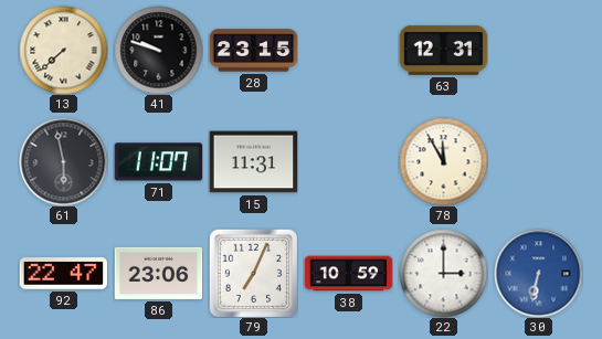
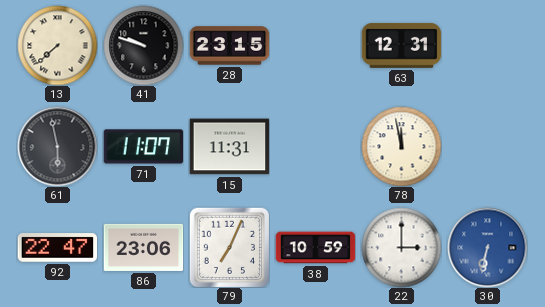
78: 11:55 -> 11:58
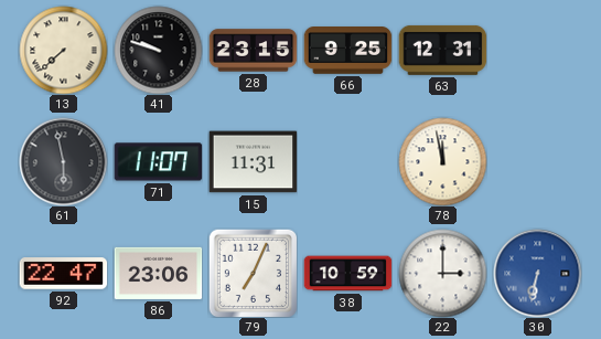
66: none -> 9:25
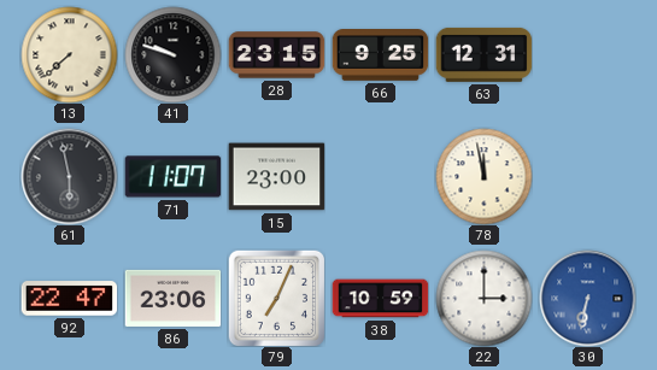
15: 11:31 -> 23:00
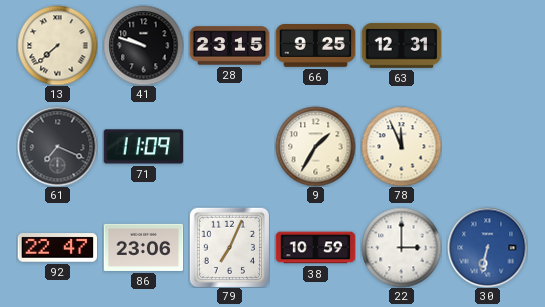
61: 5:58 -> 7:19
71: 11:07 -> 11:09
15: 23:00 -> none
9: none -> 1:35
78: 11:58 -> 11:56
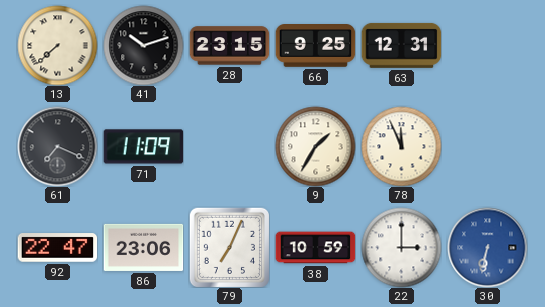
41: 9:48 -> 10:12
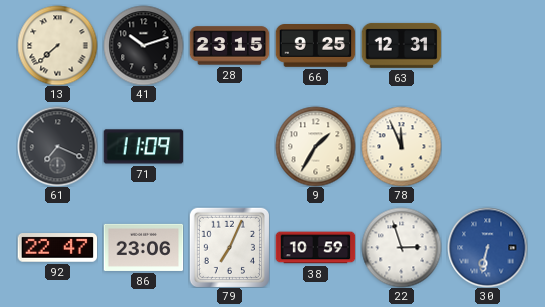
22: 3:00 -> 2:57
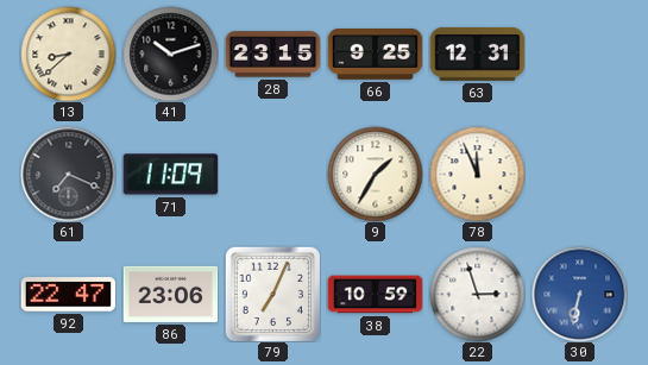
13: 7:38 -> 8:38
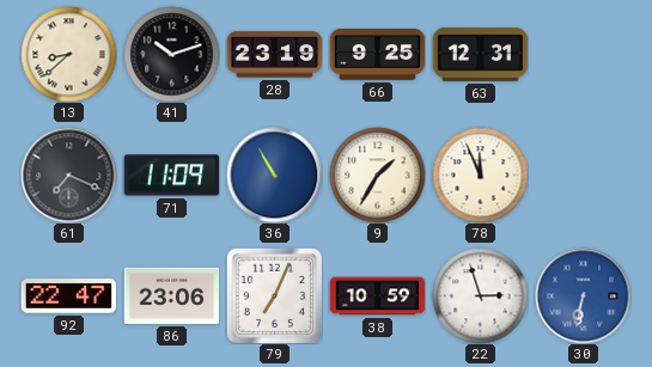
28: 23:15 -> 23:19
36: none -> 10:55
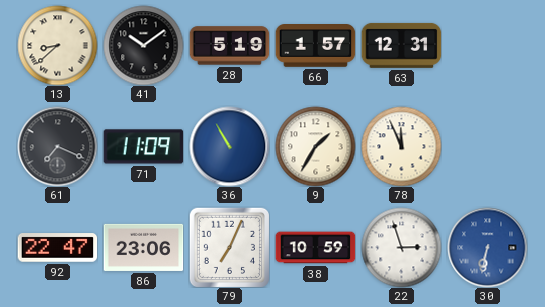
41: 10:12 -> 10:09
28: 23:19 -> 5:19
66: 9:25 -> 1:57
